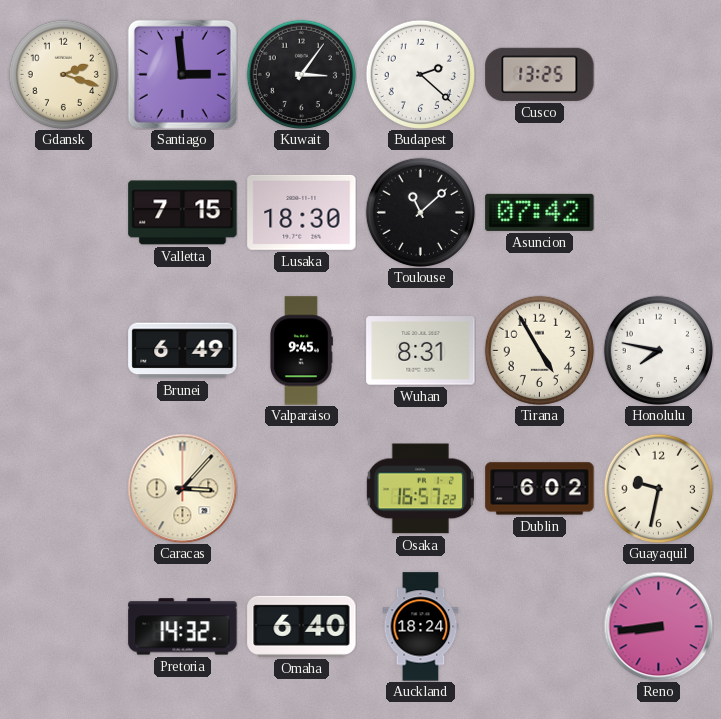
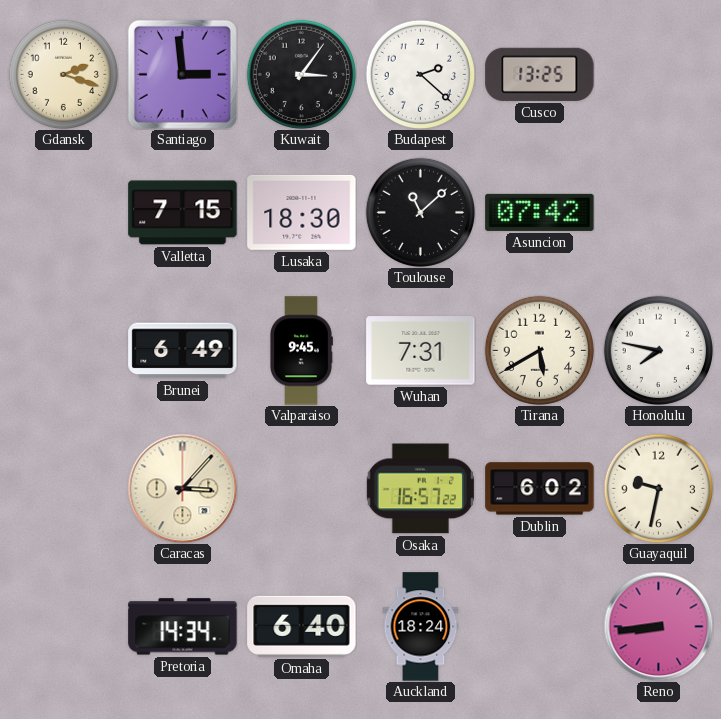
Wuhan: 8:31 -> 7:31
Tirana: 4:55 -> 5:40
Pretoria: 14:32 -> 14:34
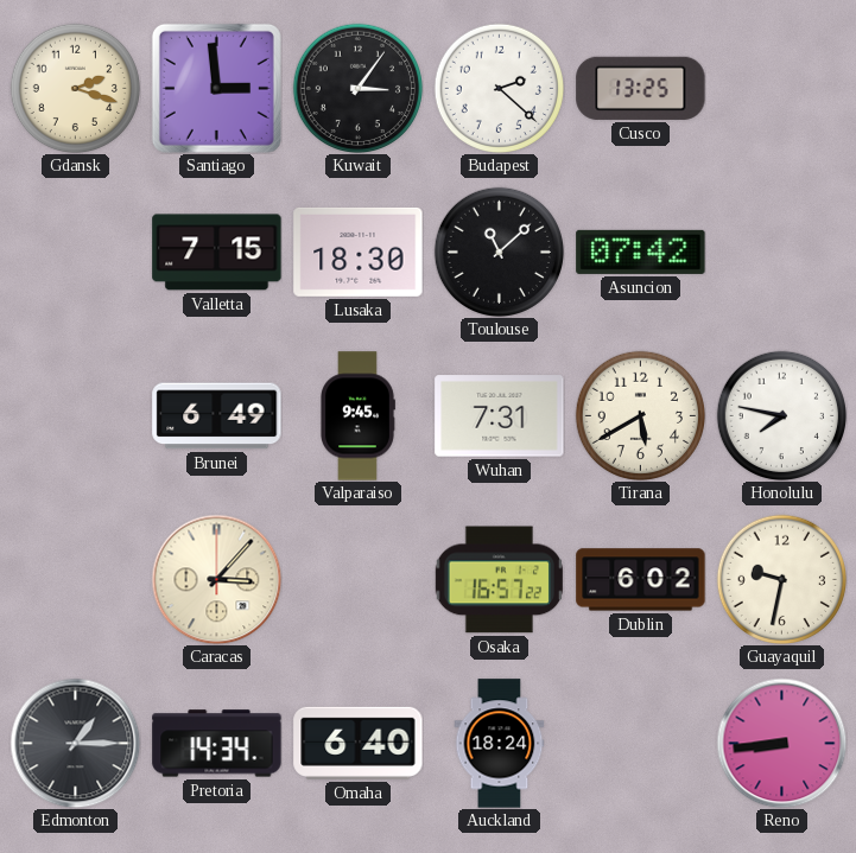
Edmonton: none -> 1:15
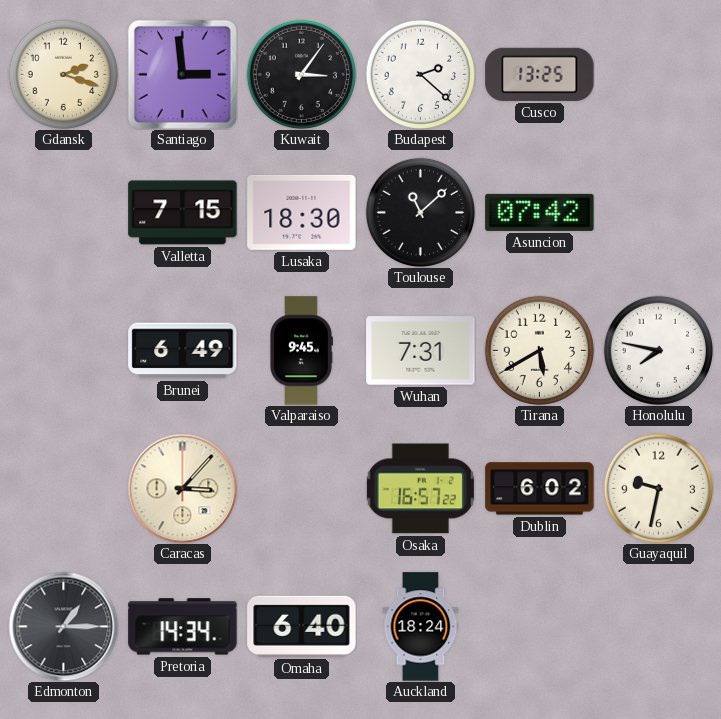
Reno: 8:44 -> none
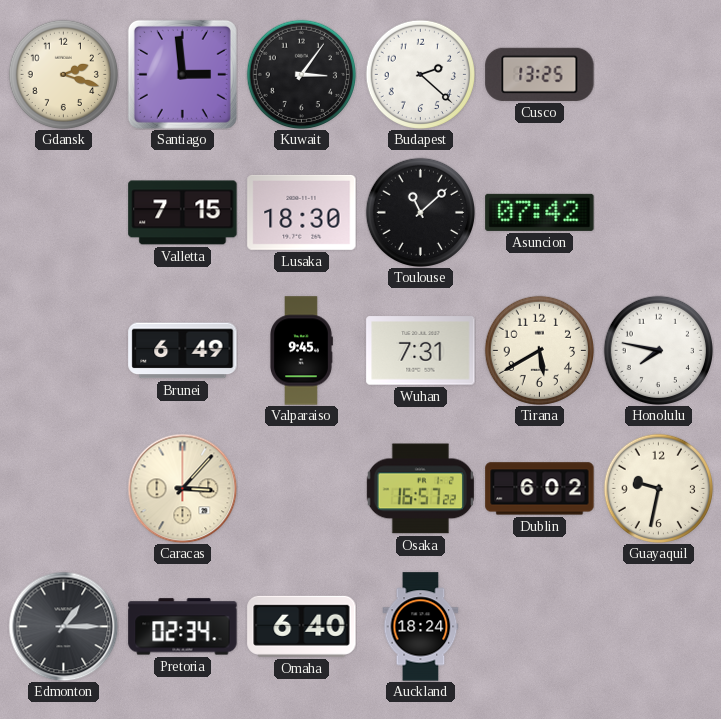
Pretoria: 14:34 -> 02:34
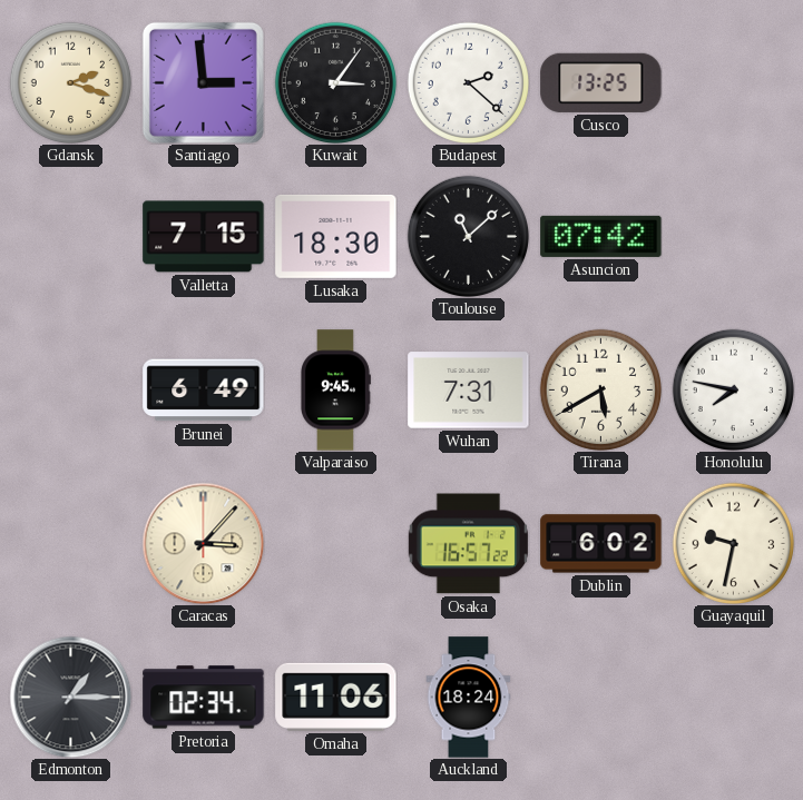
Omaha: 6:40 -> 11:06
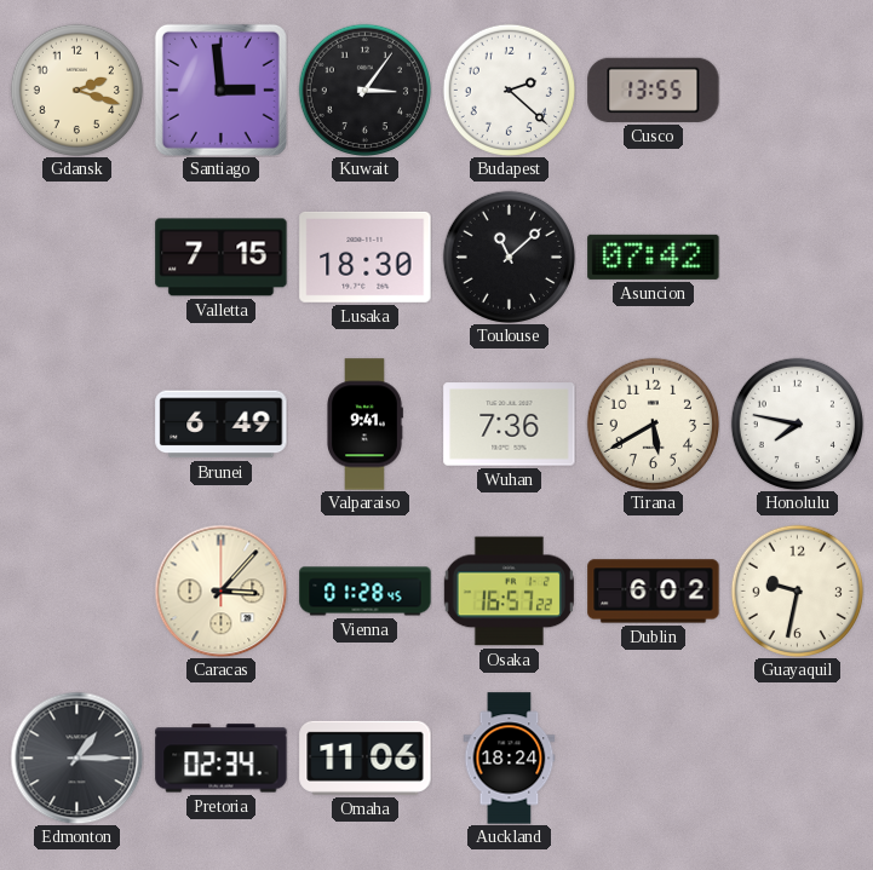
Cusco: 13:25 -> 13:55
Valparaiso: 9:45 -> 9:41
Wuhan: 7:31 -> 7:36
Vienna: none -> 01:28
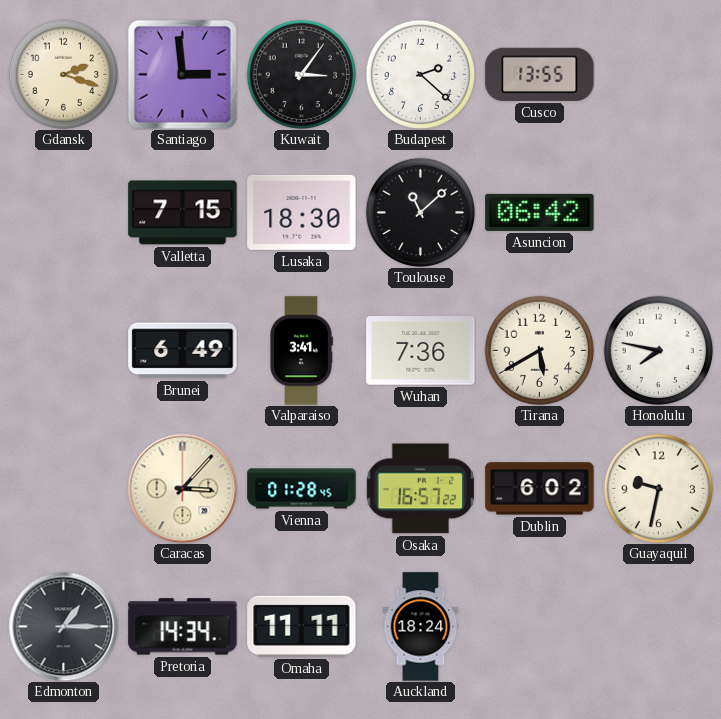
Asuncion: 07:42 -> 06:42
Valparaiso: 9:41 -> 3:41
Pretoria: 02:34 -> 14:34
Omaha: 11:06 -> 11:11
